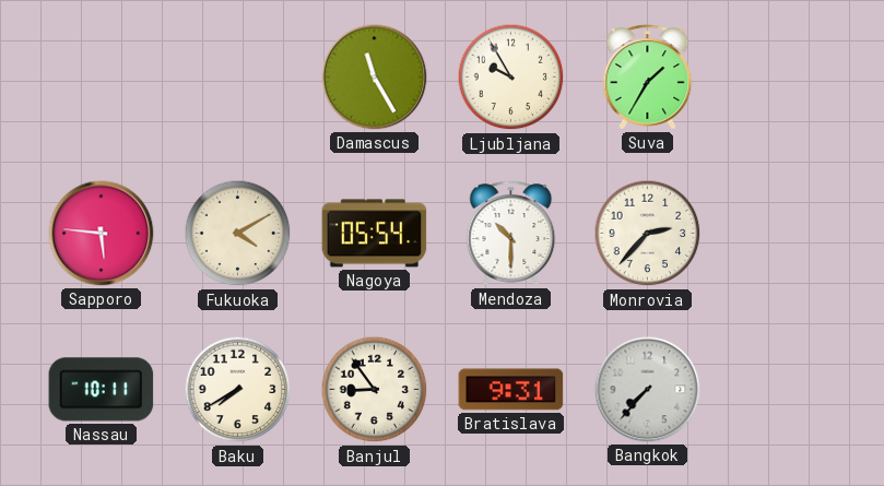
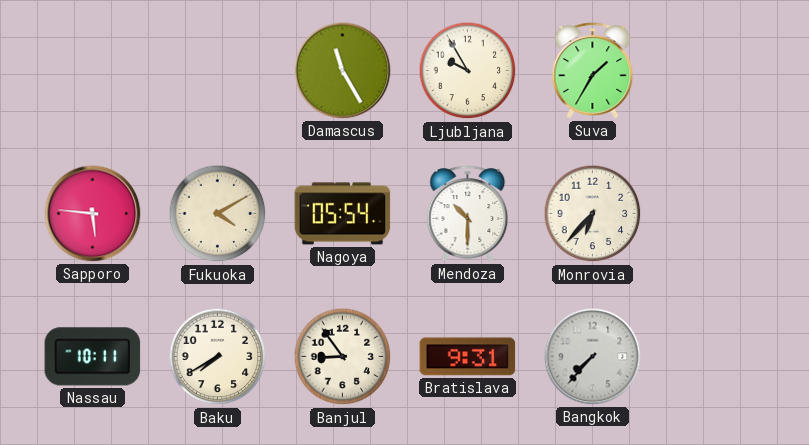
Monrovia: 2:37 -> 6:37
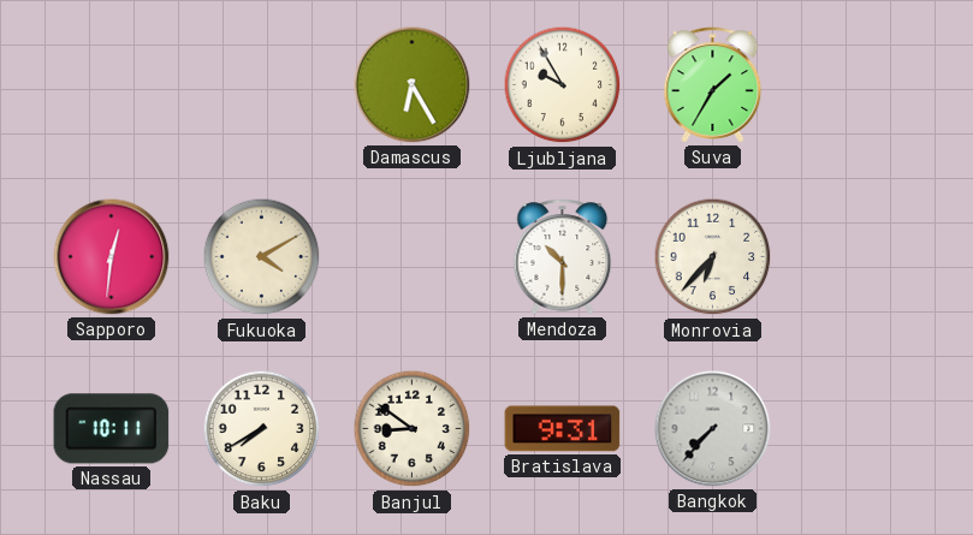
Damascus: 11:25 -> 6:25
Sapporo: 5:46 -> 12:31
Nagoya: 05:54 -> none
Banjul: 8:54 -> 8:51
